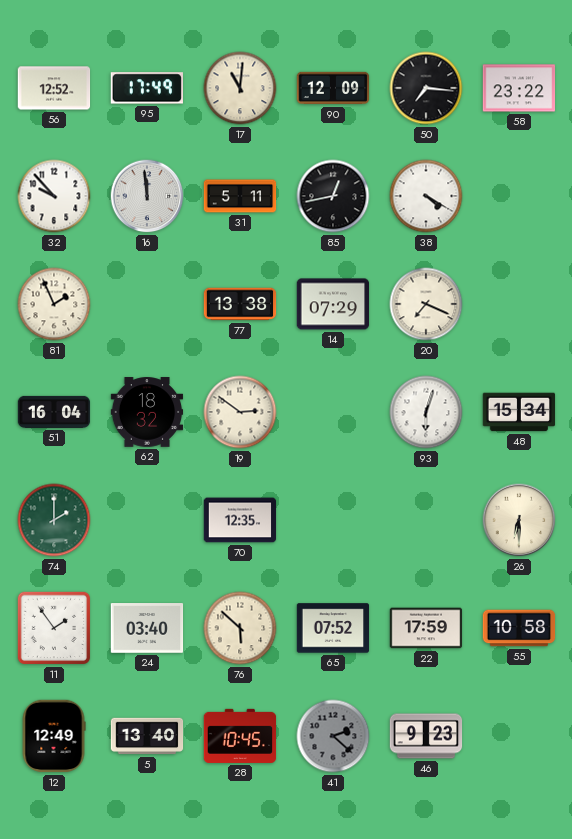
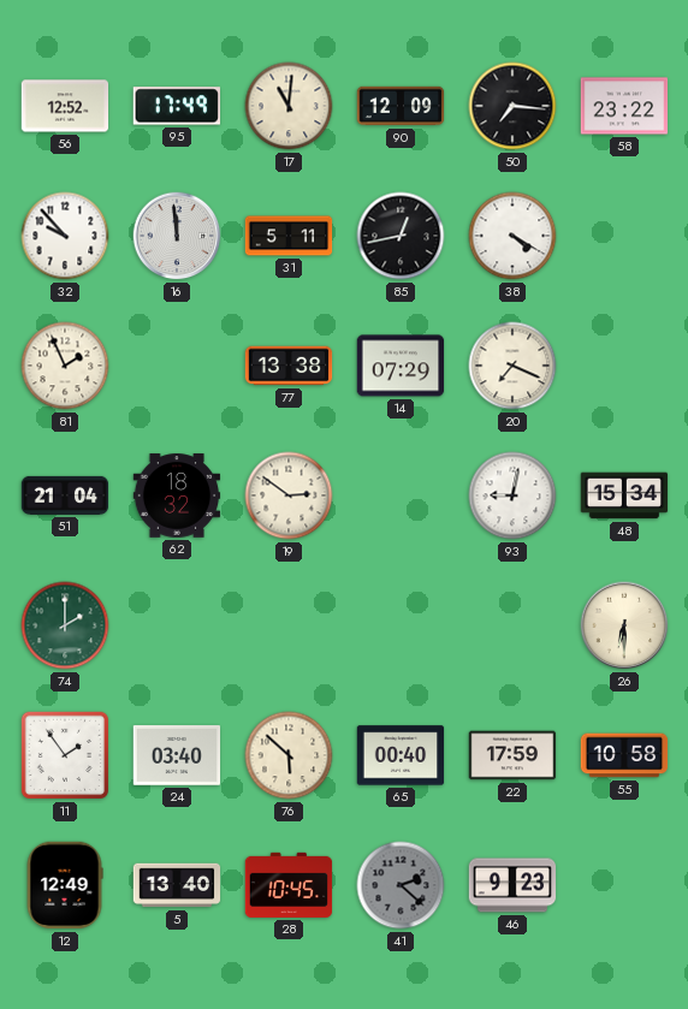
51: 16:04 -> 21:04
93: 6:03 -> 9:02
70: 12:35 -> none
65: 07:52 -> 00:40
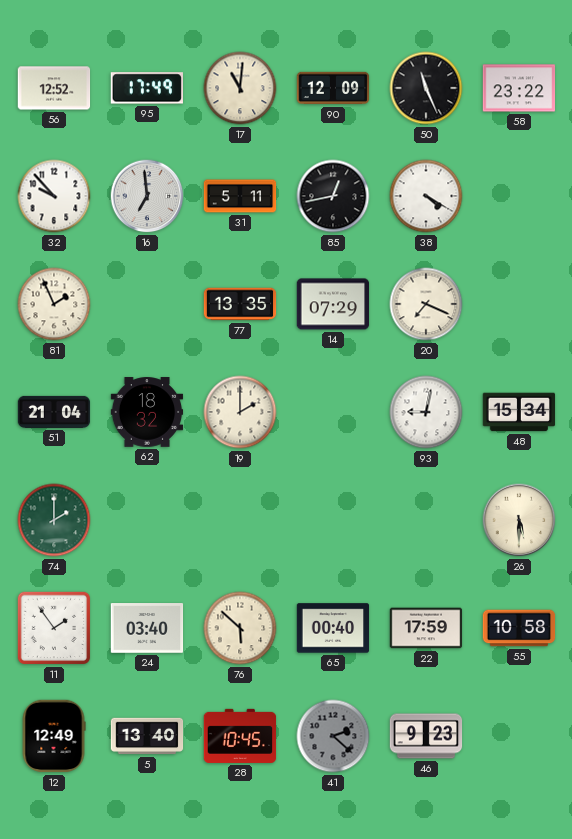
50: 7:16 -> 11:26
16: 11:59 -> 6:59
77: 13:38 -> 13:35
19: 2:51 -> 2:00
26: 6:30 -> 5:30
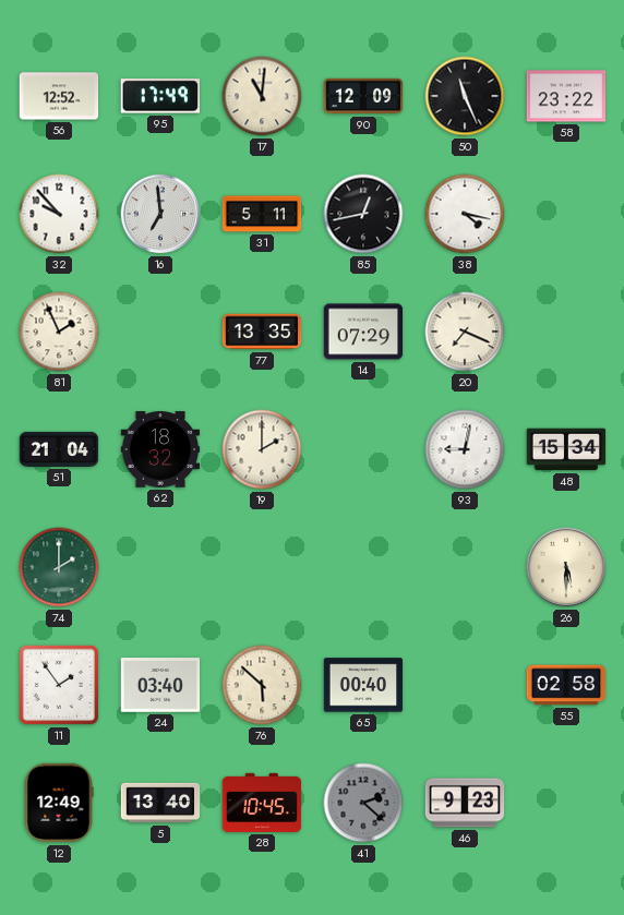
38: 4:20 -> 4:17
22: 17:59 -> none
55: 10:58 -> 02:58
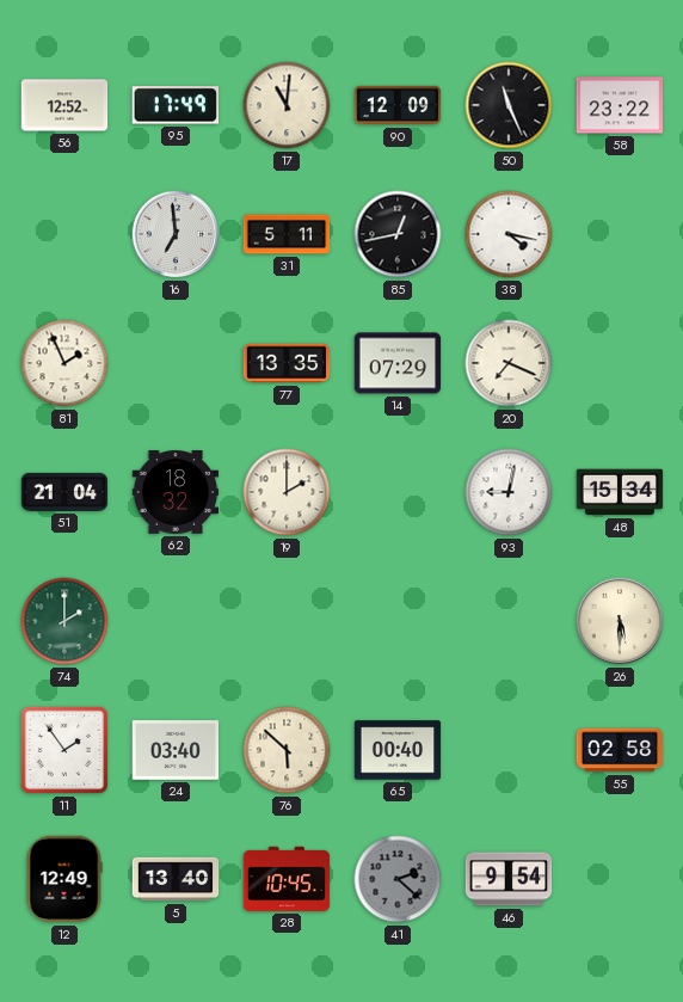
32: 9:53 -> none
46: 9:23 -> 9:54
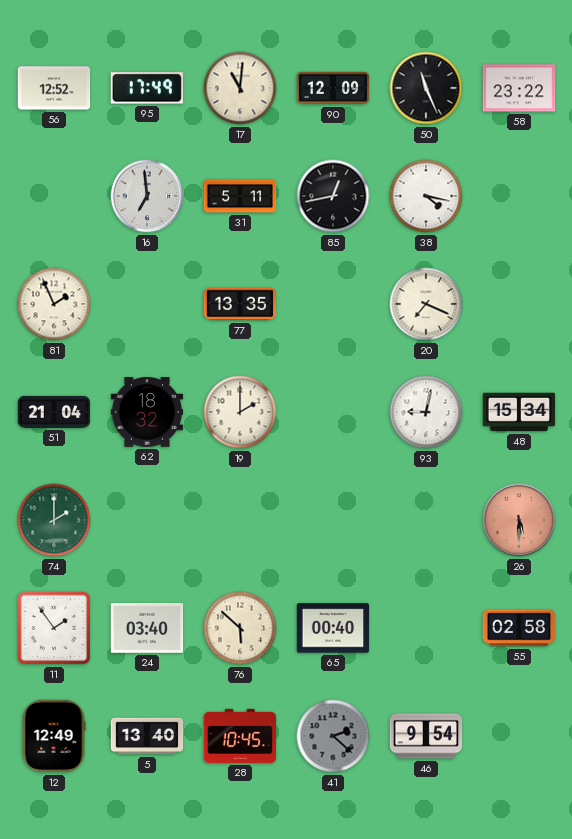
14: 07:29 -> none
26 dial: cream -> salmon
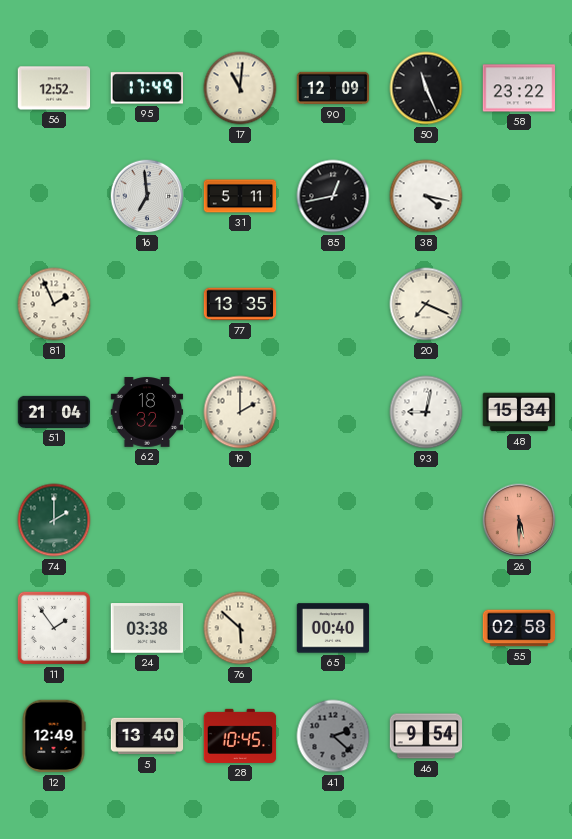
24: 03:40 -> 03:38
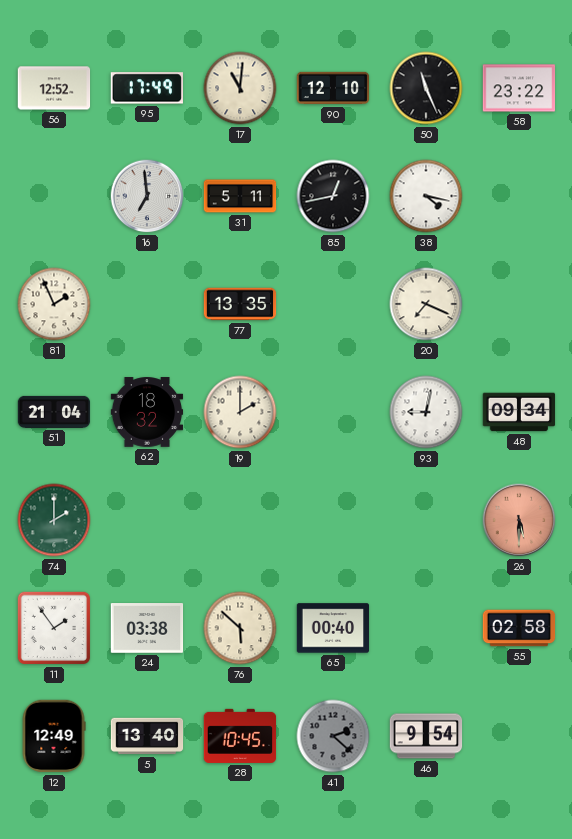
90: 12:09 -> 12:10
48: 15:34 -> 09:34
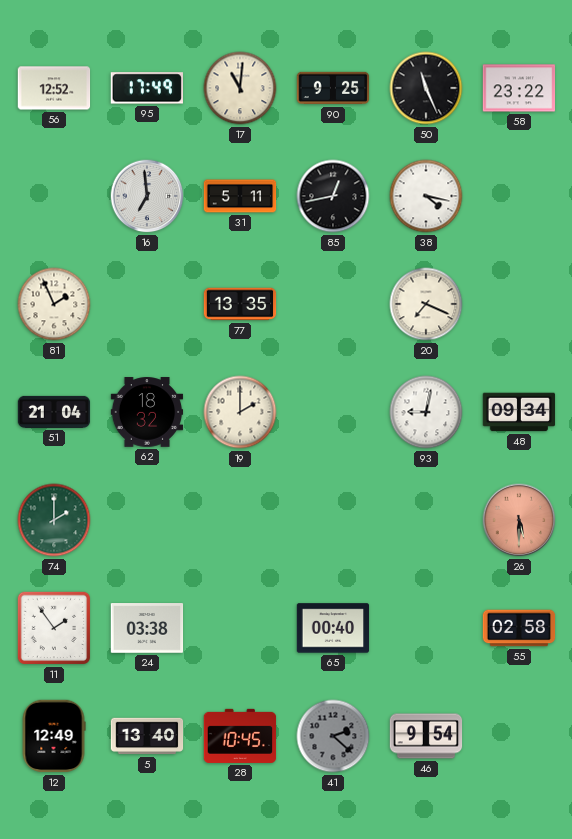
90: 12:10 -> 9:25
76: 5:52 -> none
